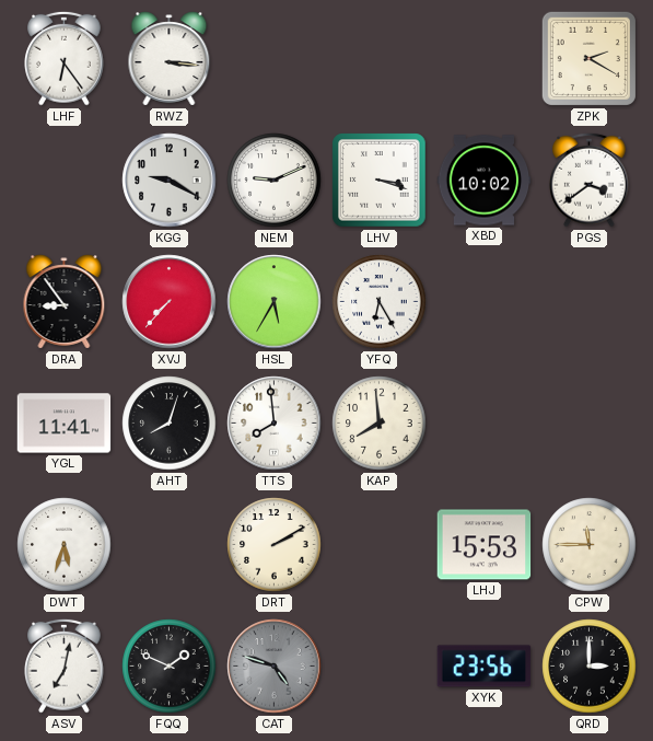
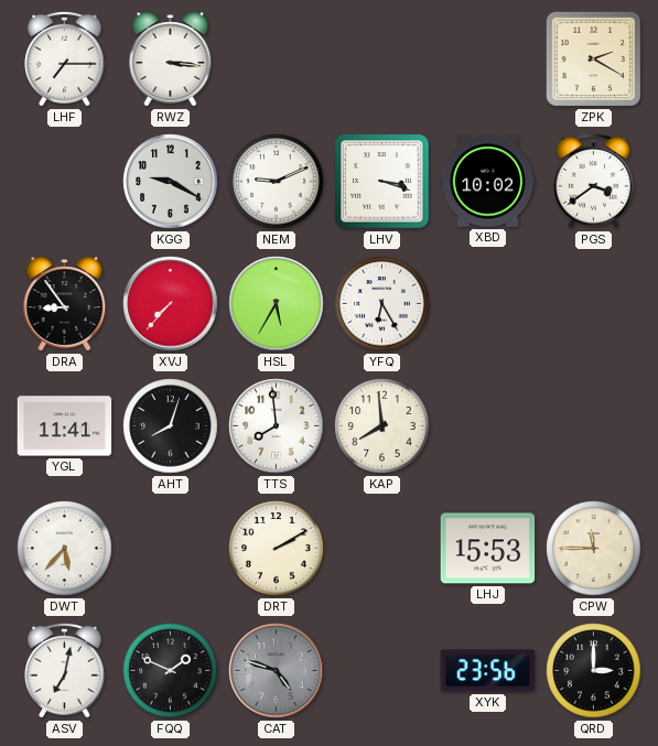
LHF: 6:24 -> 7:15
DWT: 5:33 -> 5:37
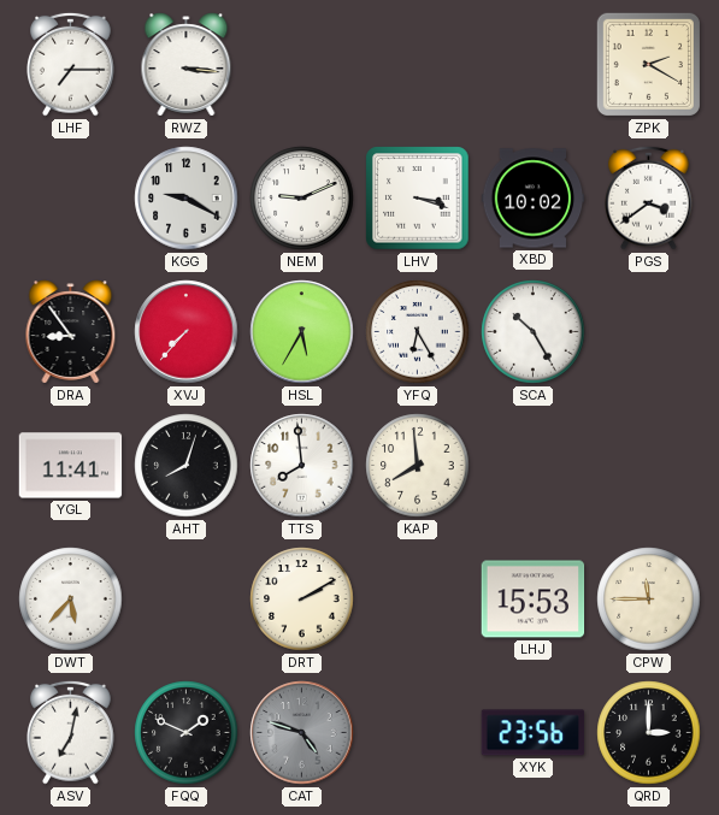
SCA: none -> 10:25
